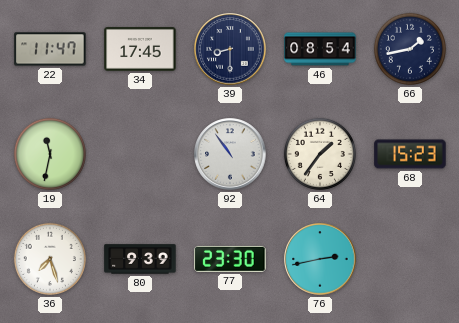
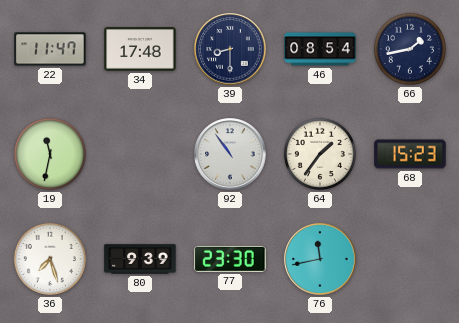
34: 17:45 -> 17:48
76: 2:43 -> 11:43
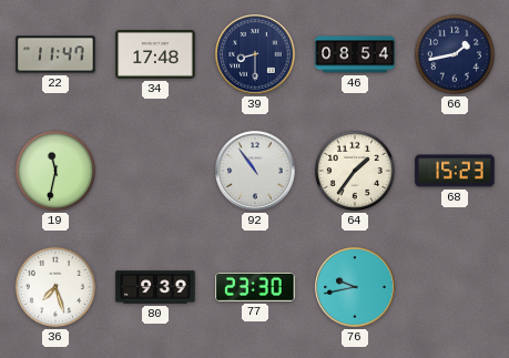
76: 11:43 -> 9:43
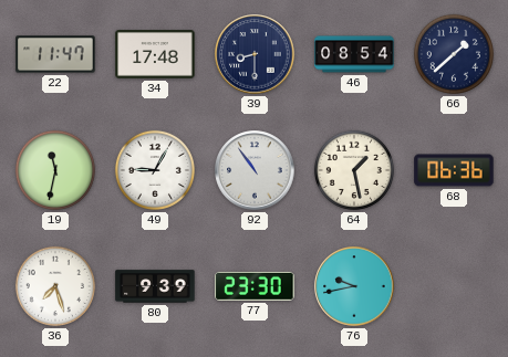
66: 1:43 -> 1:38
49: none -> 9:05
64: 1:36 -> 1:28
68: 15:23 -> 06:36
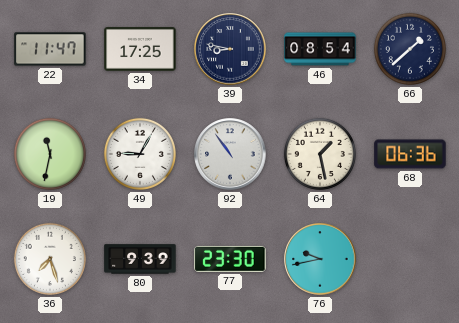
34: 17:48 -> 17:25
39: 8:30 -> 8:47
